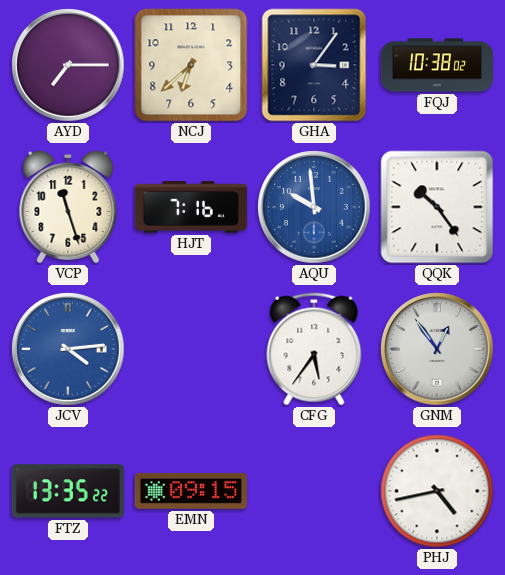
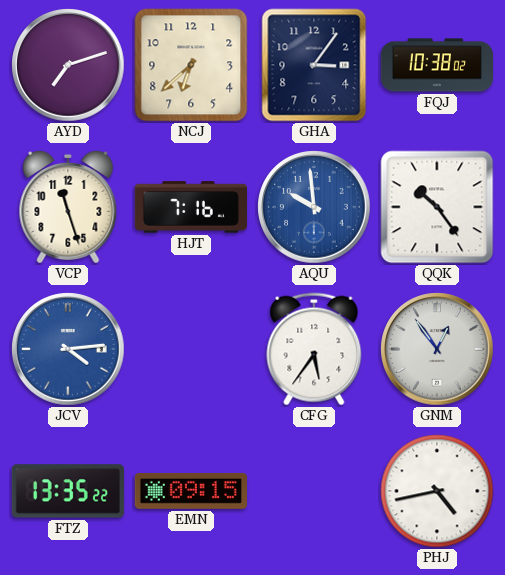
AYD: 7:15 -> 7:12
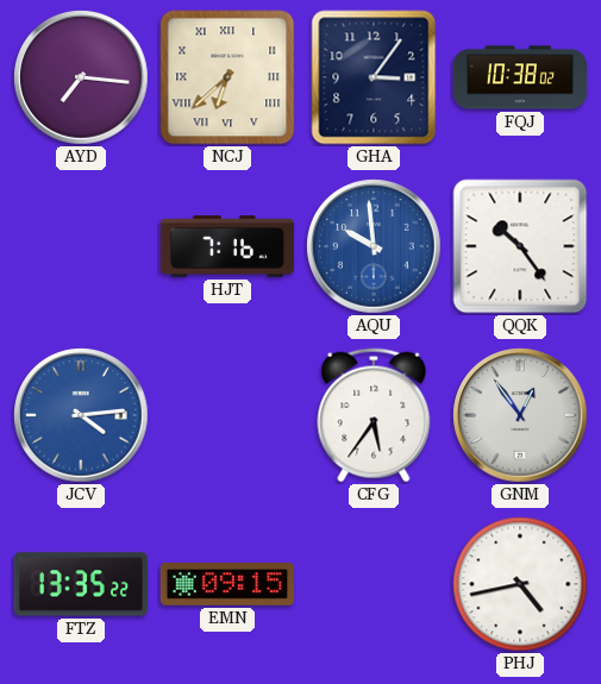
AYD: 7:12 -> 7:16
NCJ numerals: Arabic -> Roman
VCP: 11:27 -> none
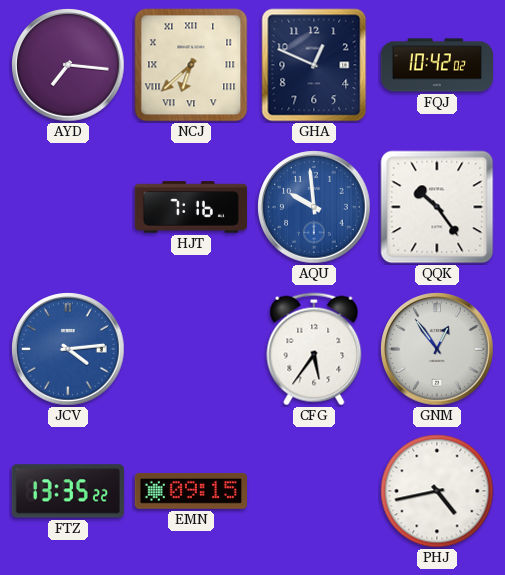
GHA: 3:06 -> 12:49
FQJ: 10:38 -> 10:42
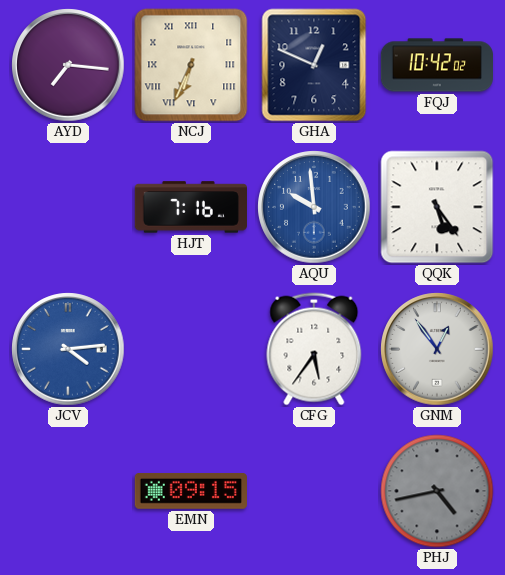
NCJ: 6:38 -> 6:34
QQK: 10:24 -> 5:24
FTZ: 13:35 -> none
PHJ dial: white -> grey
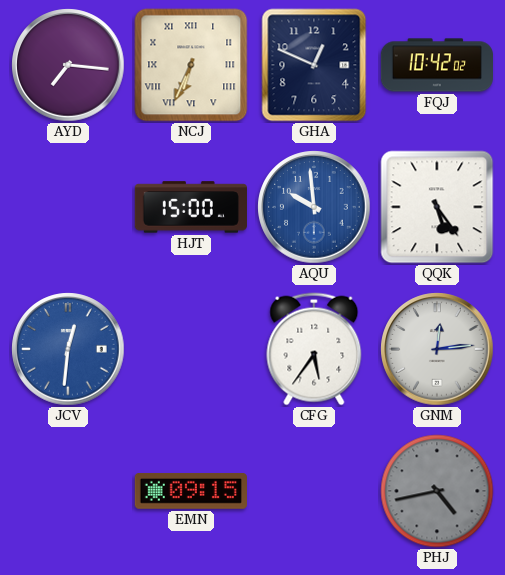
HJT: 7:16 -> 15:00
JCV: 4:14 -> 12:31
GNM: 12:54 -> 12:14
